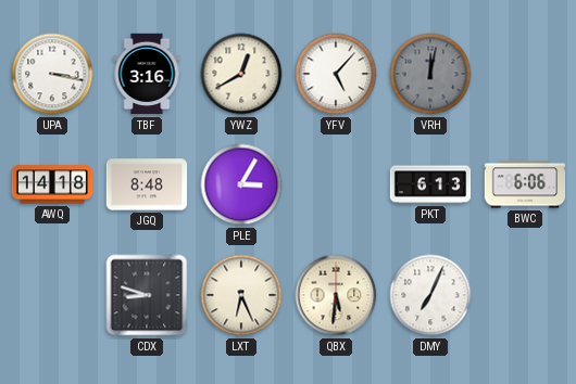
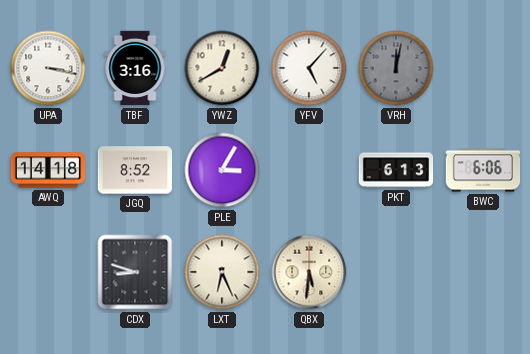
JGQ: 8:48 -> 8:52
DMY: 7:04 -> none
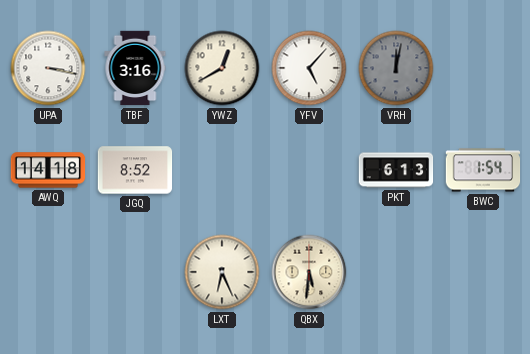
PLE: 3:05 -> none
BWC: 6:06 -> 1:54
CDX: 8:48 -> none
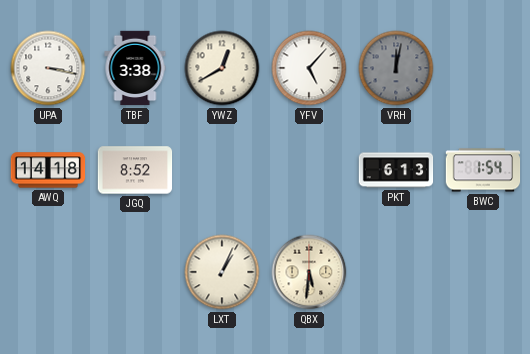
TBF: 3:16 -> 3:38
LXT: 6:26 -> 1:04
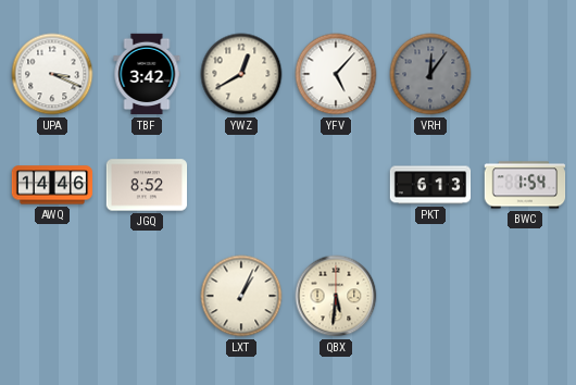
UPA: 3:17 -> 3:19
TBF: 3:38 -> 3:42
VRH: 12:02 -> 12:06
AWQ: 14:18 -> 14:46
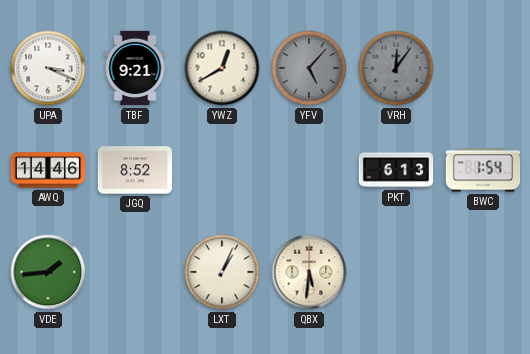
TBF: 3:42 -> 9:21
YFV dial: white -> grey
VDE: none -> 1:44
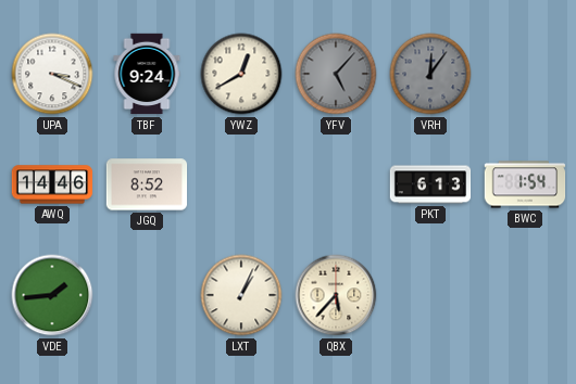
TBF: 9:21 -> 9:24
QBX: 5:31 -> 5:37
